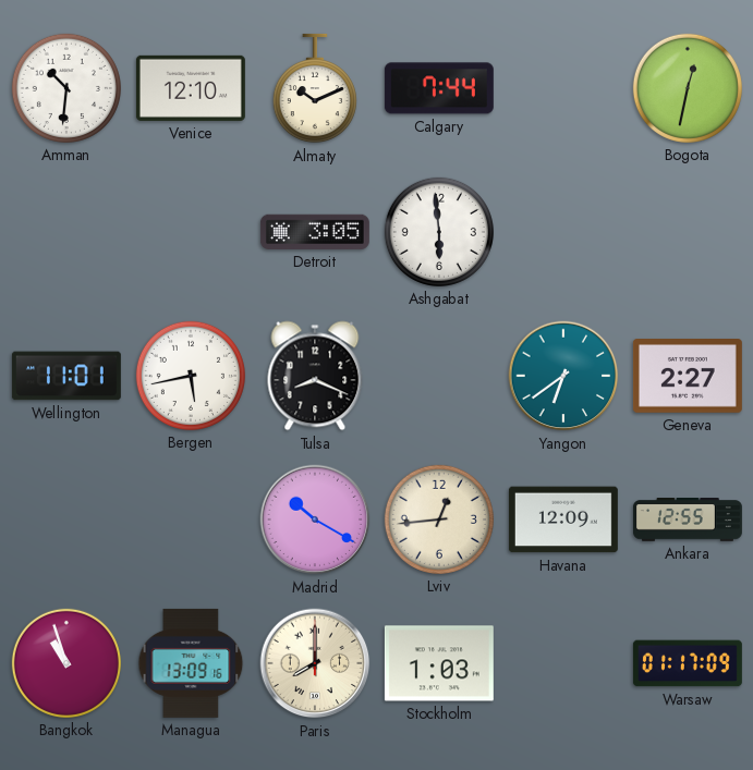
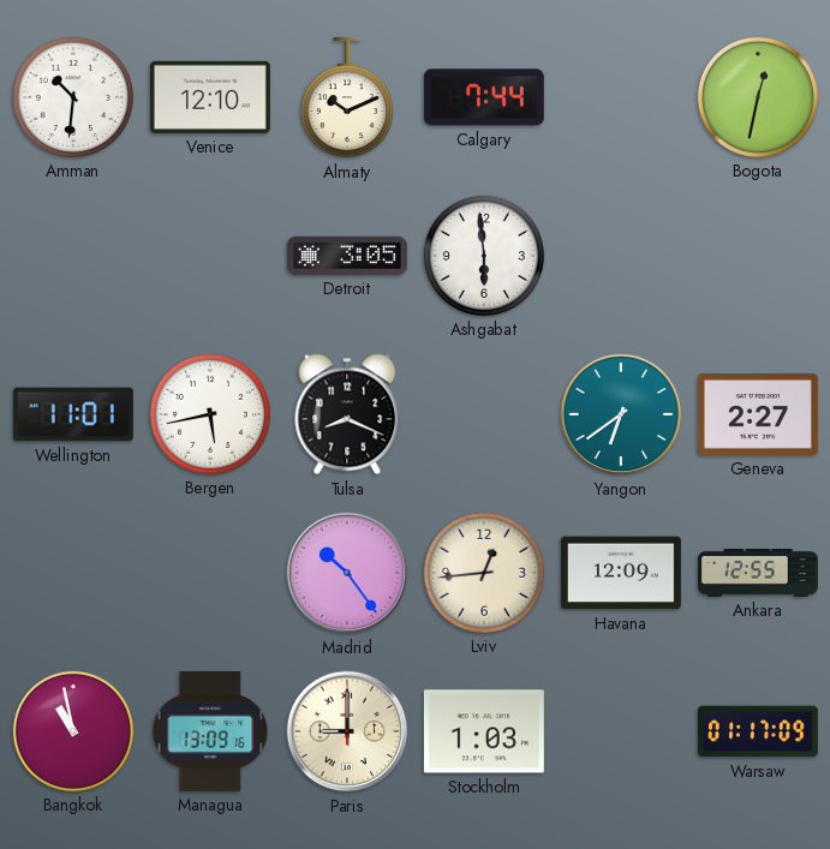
Madrid: 10:20 -> 10:24
Bangkok: 10:57 -> 10:58
Paris: 8:00 -> 9:00
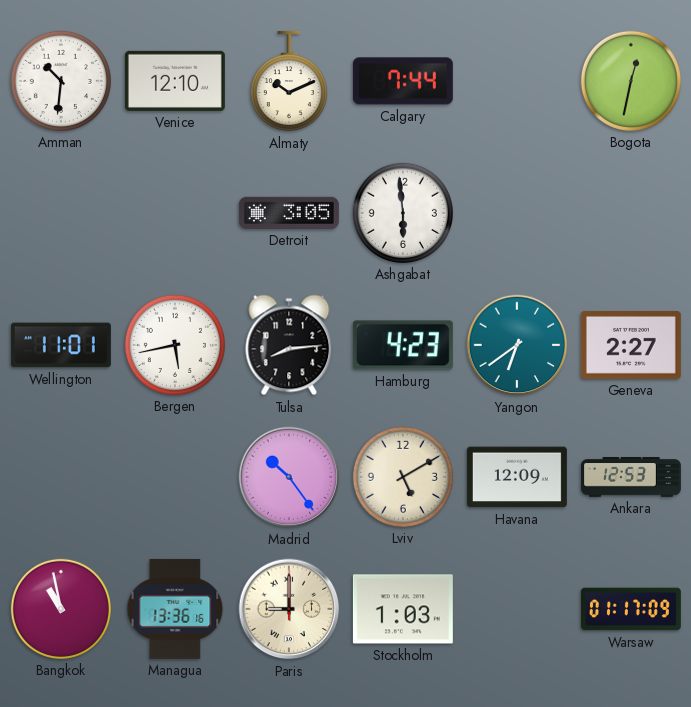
Tulsa: 8:19 -> 8:14
Hamburg: none -> 4:23
Lviv: 12:44 -> 5:10
Ankara: 12:55 -> 12:53
Managua: 13:09 -> 13:36
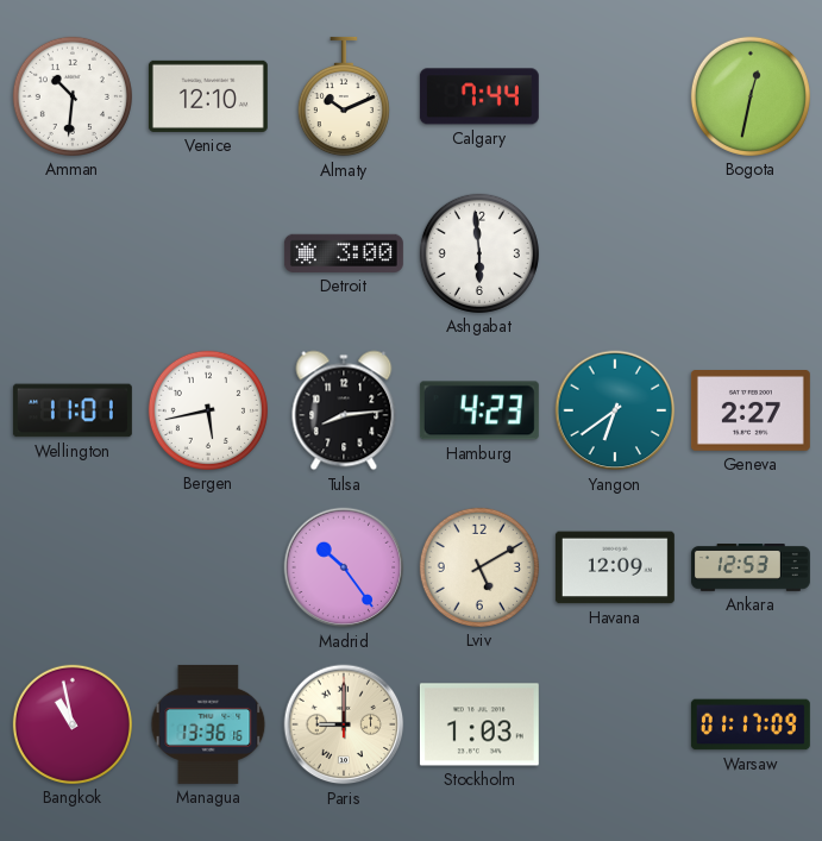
Detroit: 3:05 -> 3:00
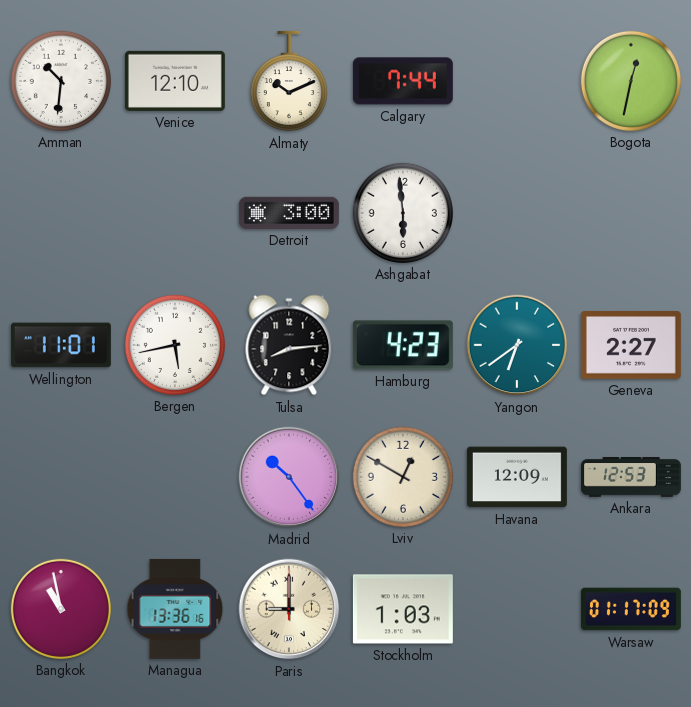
Lviv: 5:10 -> 12:50
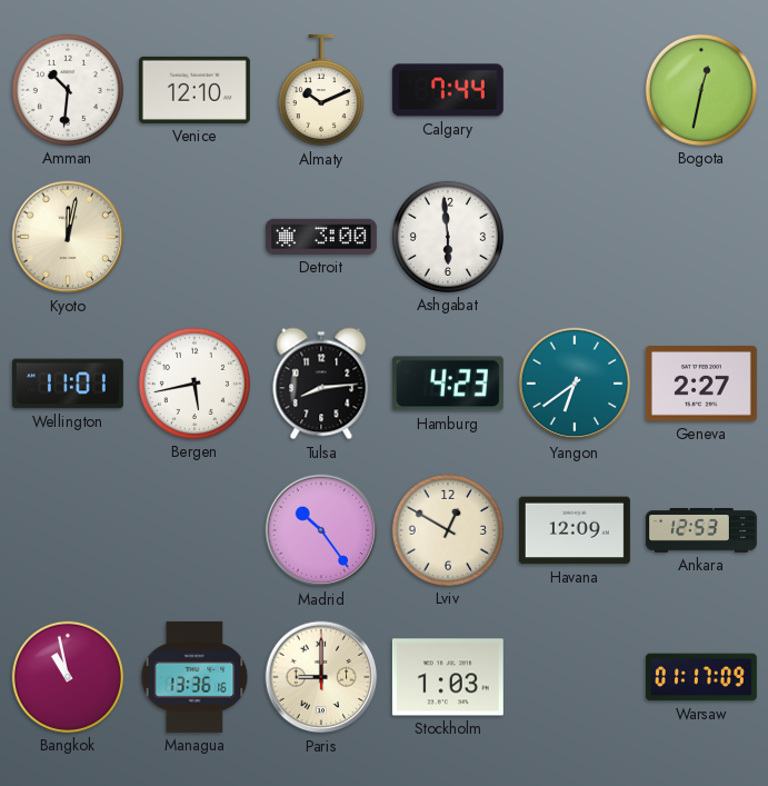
Kyoto: none -> 12:02
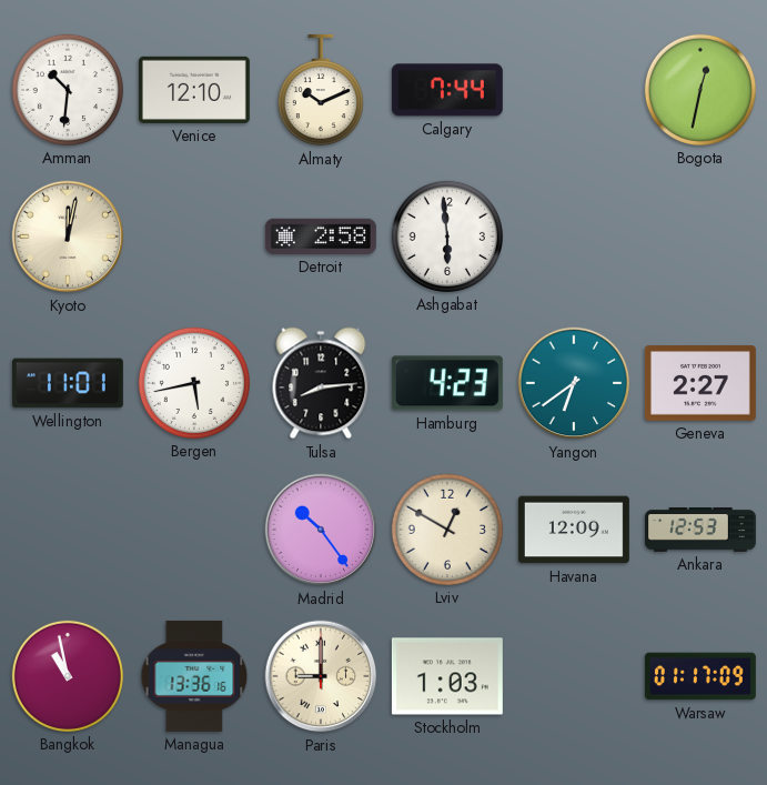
Detroit: 3:00 -> 2:58
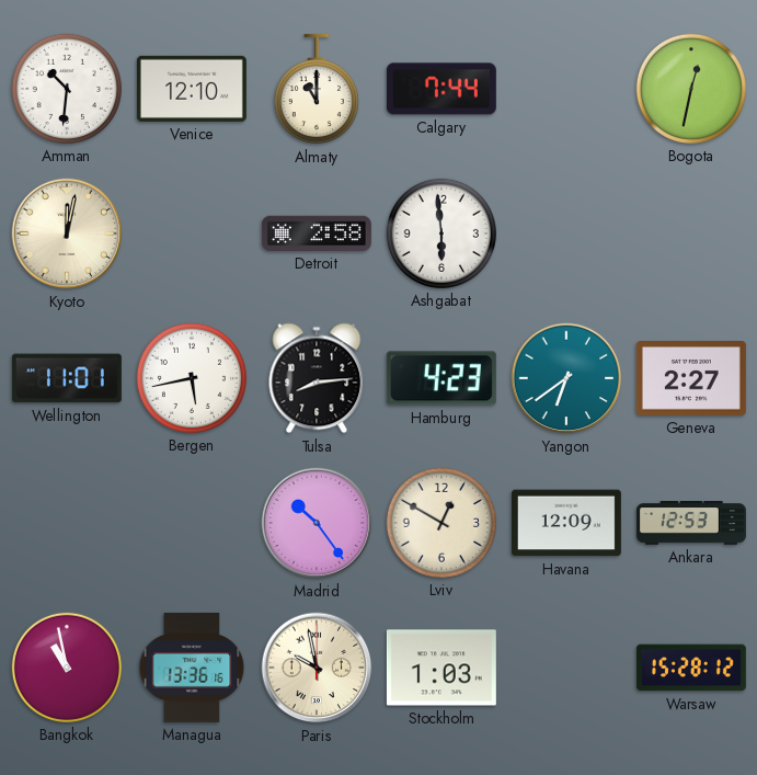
Almaty: 10:11 -> 11:00
Paris: 9:00 -> 9:58
Warsaw: 01:17 -> 15:28
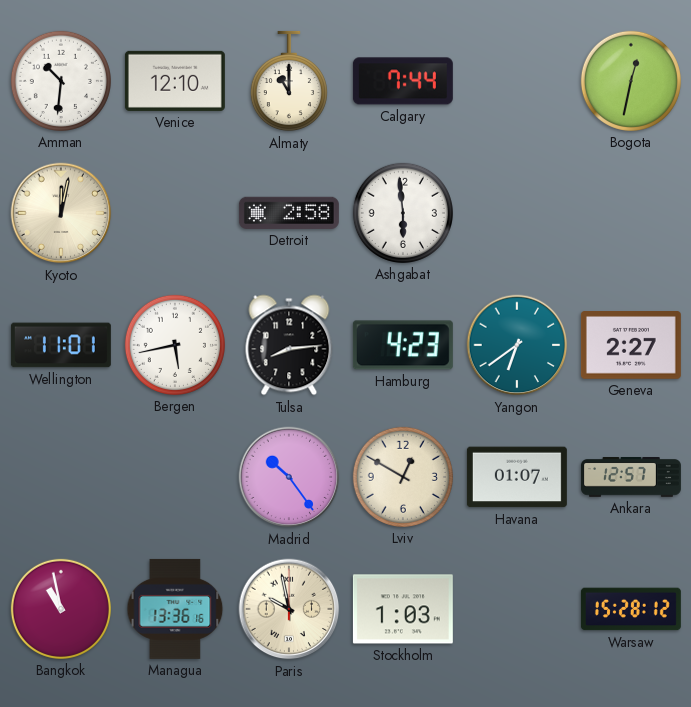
Havana: 12:09 -> 01:07
Ankara: 12:53 -> 12:57
